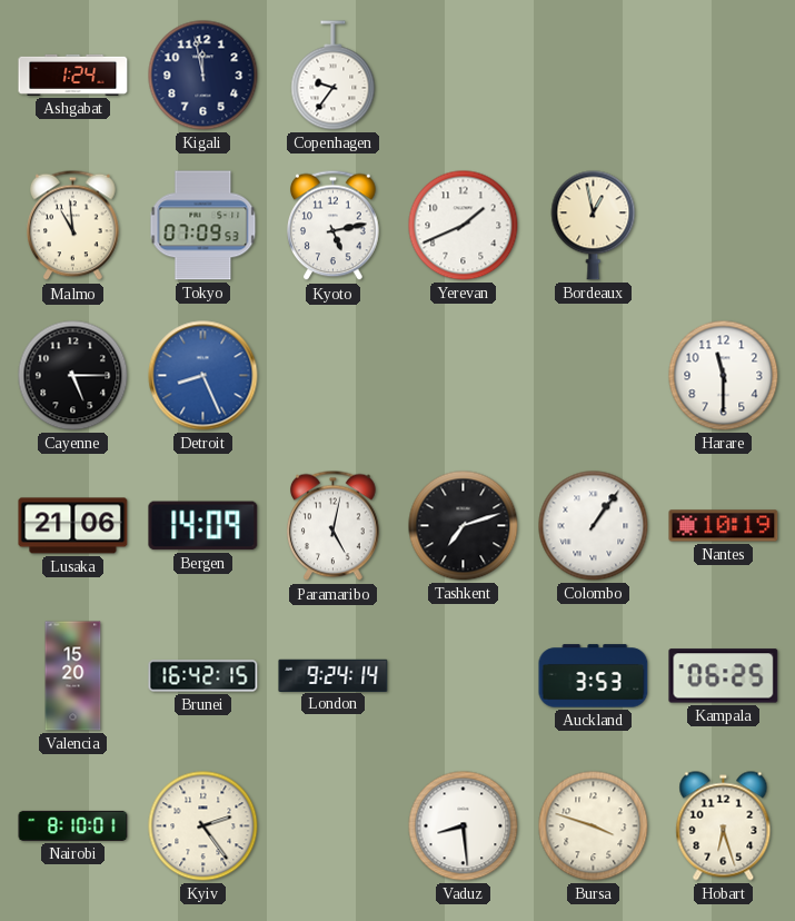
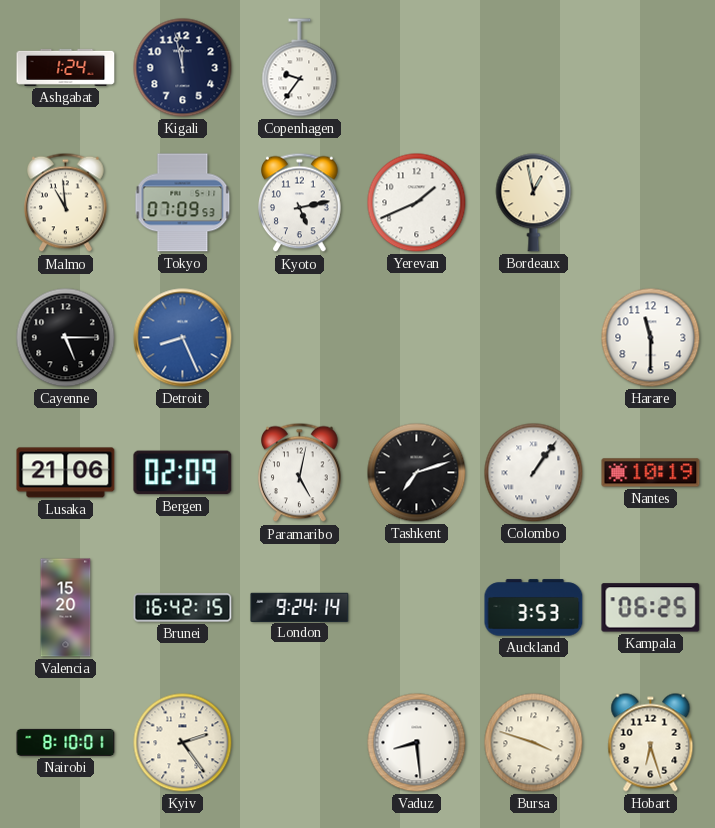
Bergen: 14:09 -> 02:09
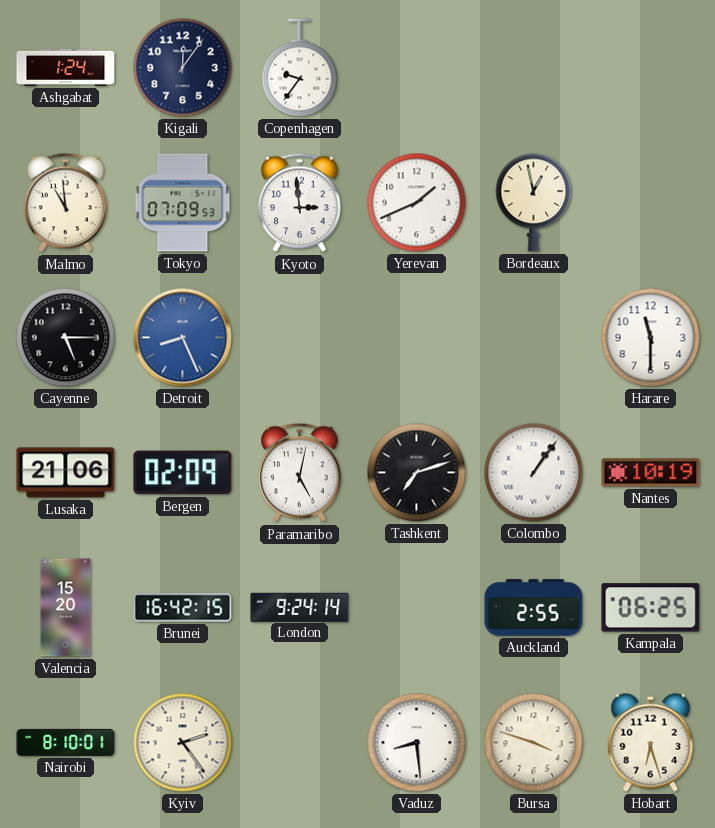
Kigali: 11:58 -> 12:06
Kyoto: 5:13 -> 2:59
Auckland: 3:53 -> 2:55
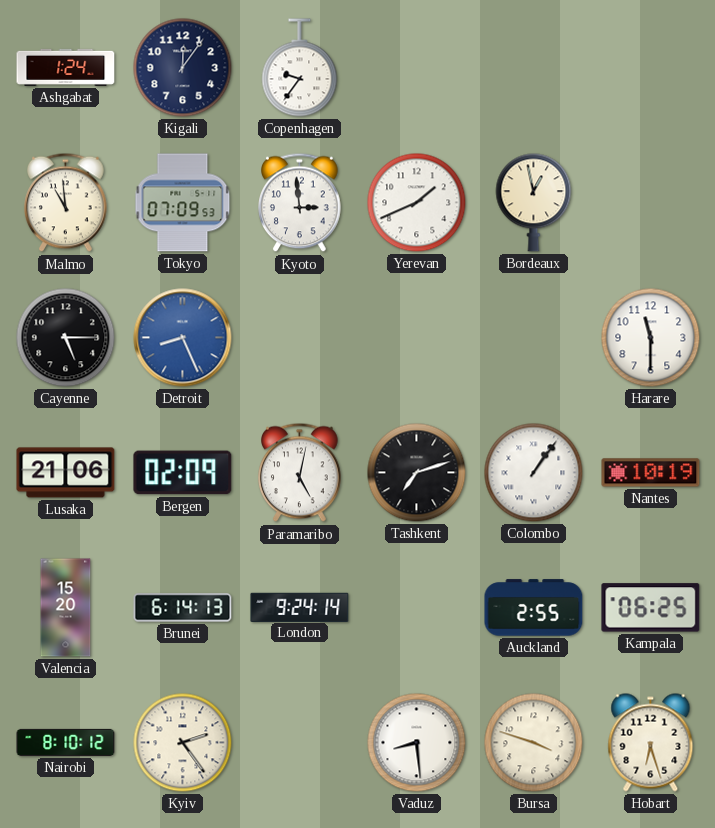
Brunei: 16:42 -> 6:14
Nairobi: 8:10:01 -> 8:10:12
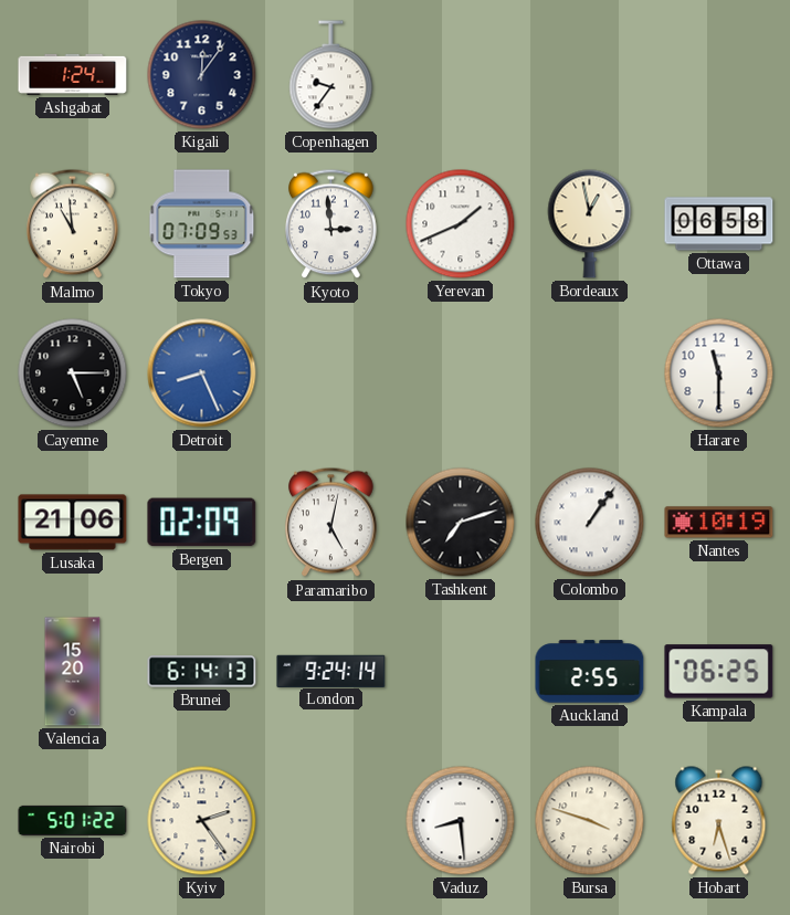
Ottawa: none -> 06:58
Nairobi: 8:10 -> 5:01
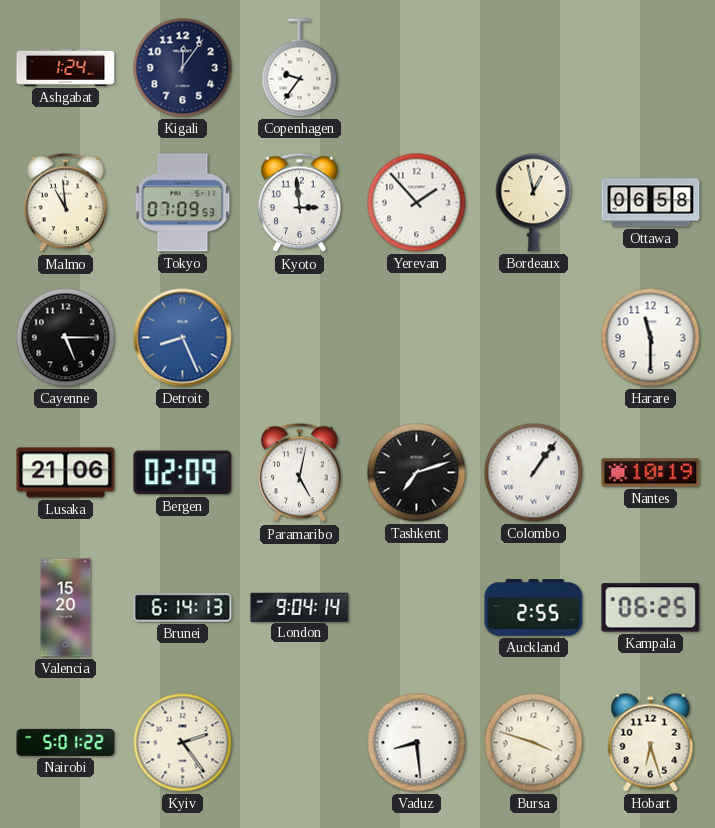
Yerevan: 1:41 -> 1:53
London: 9:24 -> 9:04
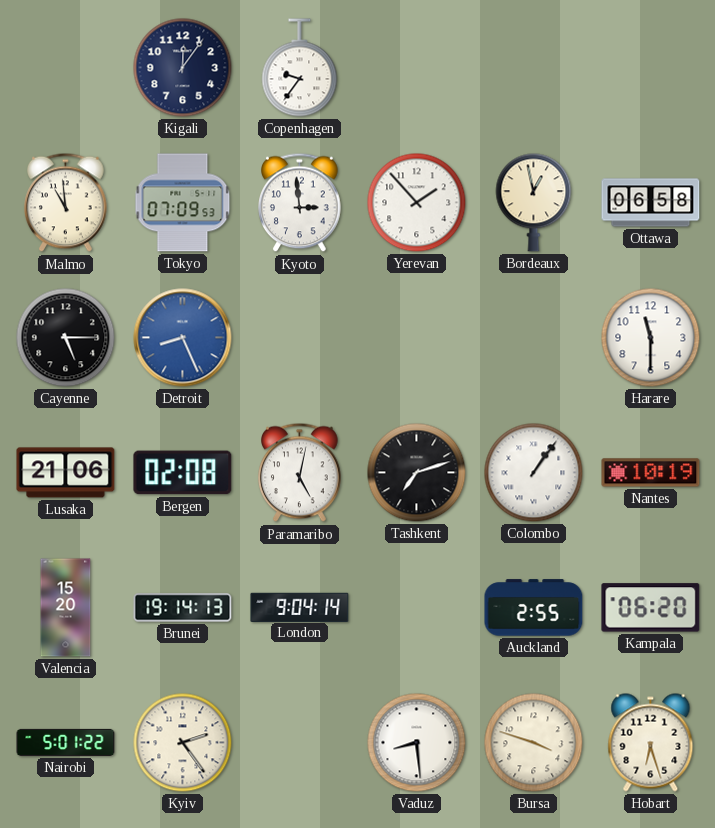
Ashgabat: 1:24 -> none
Bergen: 02:09 -> 02:08
Brunei: 6:14 -> 19:14
Kampala: 06:25 -> 06:20
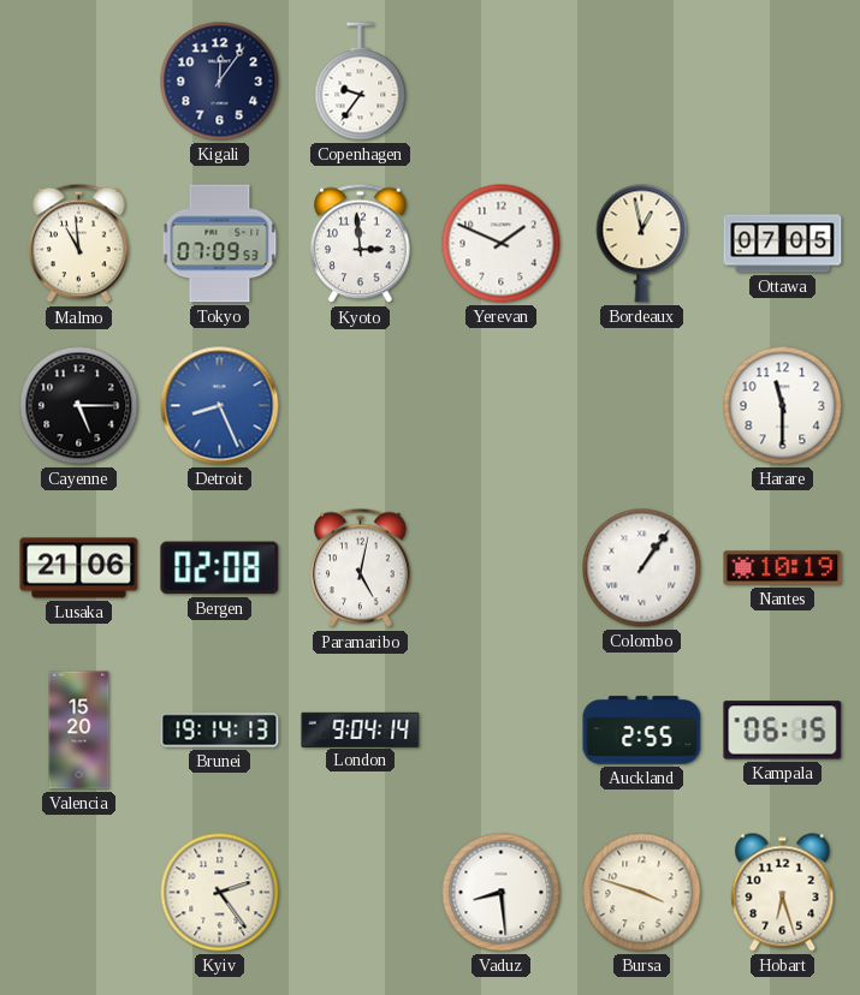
Yerevan: 1:53 -> 1:49
Ottawa: 06:58 -> 07:05
Tashkent: 7:12 -> none
Kampala: 06:20 -> 06:15
Nairobi: 5:01 -> none
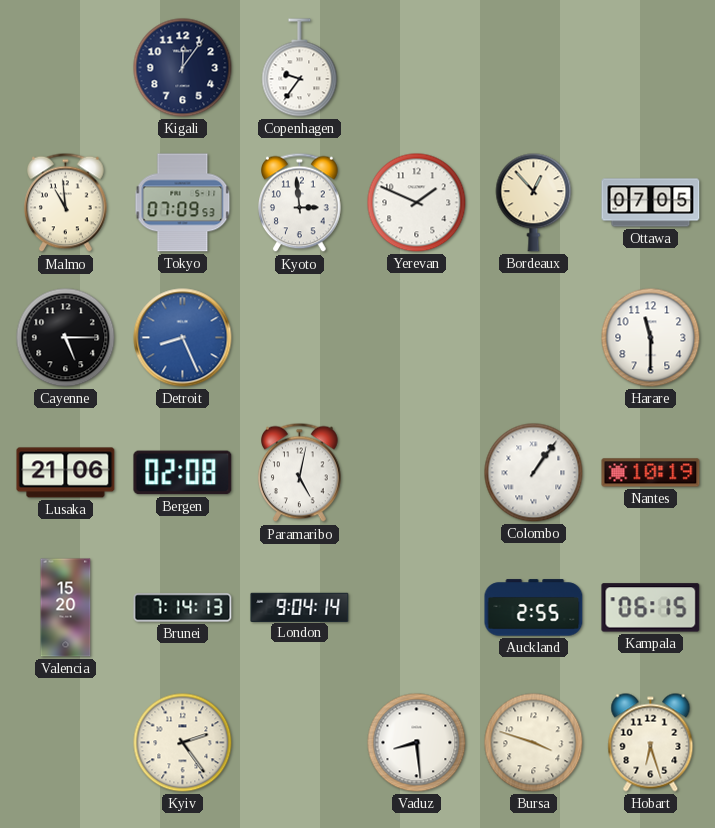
Bordeaux: 12:58 -> 12:53
Brunei: 19:14 -> 7:14
